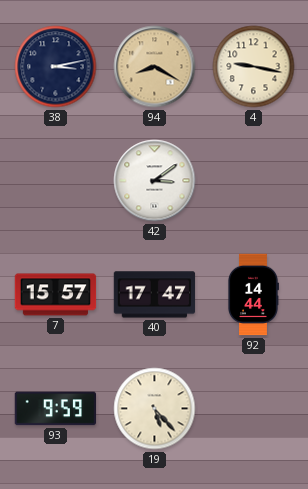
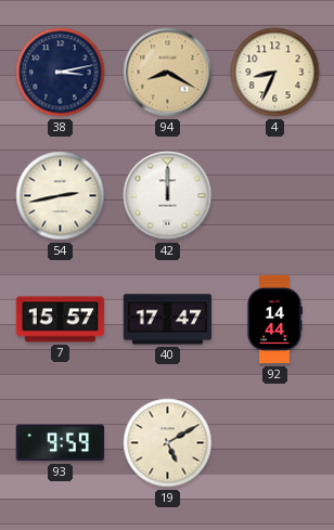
4: 9:17 -> 8:34
54: none -> 2:43
42: 3:09 -> 12:00
19: 5:23 -> 5:10
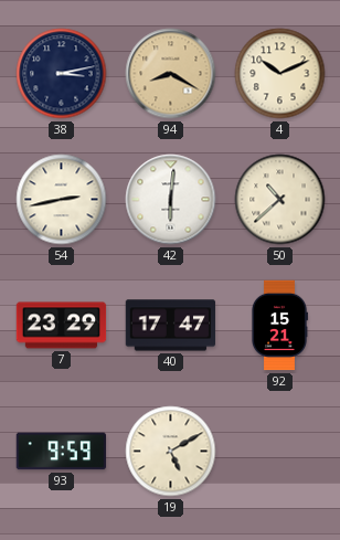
4: 8:34 -> 10:11
42: 12:00 -> 6:01
50: none -> 10:38
7: 15:57 -> 23:29
92: 14:44 -> 15:21
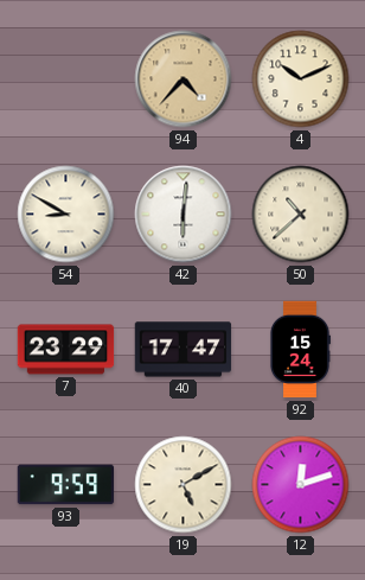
38: 3:13 -> none
94: 8:20 -> 4:37
54: 2:43 -> 8:50
92: 15:21 -> 15:24
12: none -> 12:12
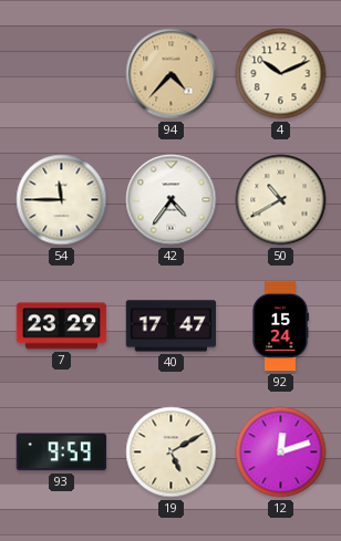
54: 8:50 -> 11:45
42: 6:01 -> 4:36
50: 10:38 -> 10:40
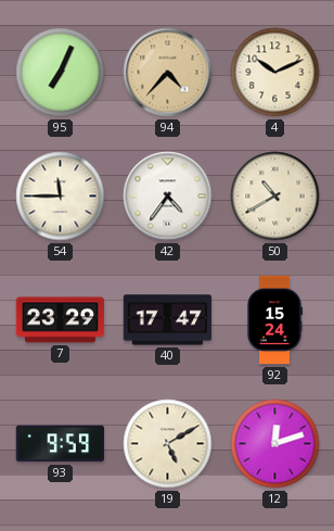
95: none -> 7:04
